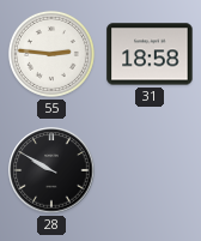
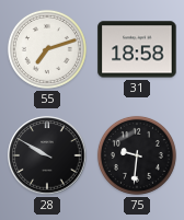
55: 2:46 -> 7:12
75: none -> 9:31
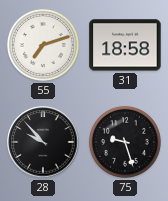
28: 9:50 -> 9:53
75: 9:31 -> 9:27
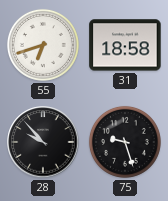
55: 7:12 -> 6:42
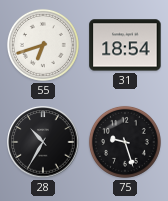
31: 18:58 -> 18:54
28: 9:53 -> 10:35
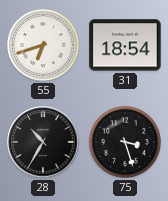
75: 9:27 -> 3:27
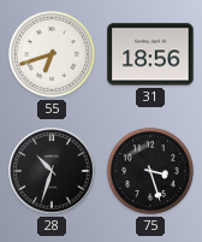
31: 18:54 -> 18:56
28: 10:35 -> 10:33
